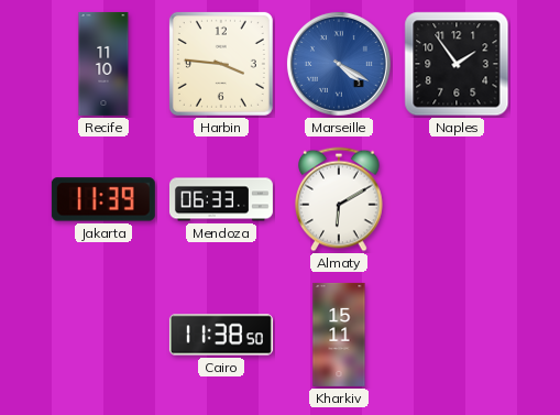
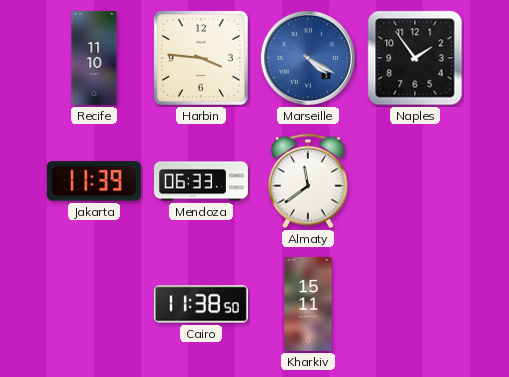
Almaty: 6:10 -> 11:39
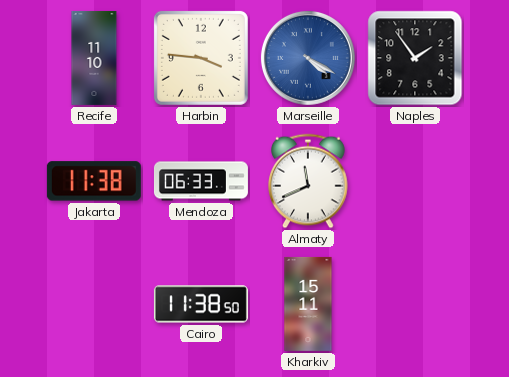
Jakarta: 11:39 -> 11:38
Almaty: 11:39 -> 11:41
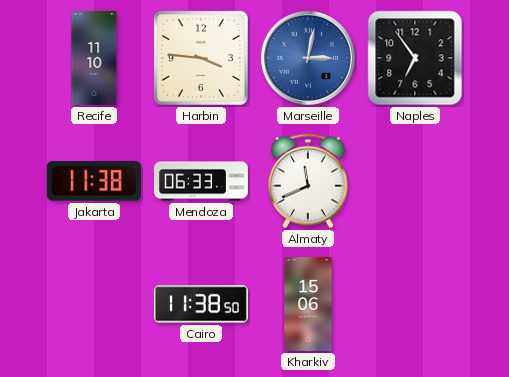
Marseille: 4:20 -> 3:02
Naples: 1:54 -> 6:54
Kharkiv: 15:11 -> 15:06
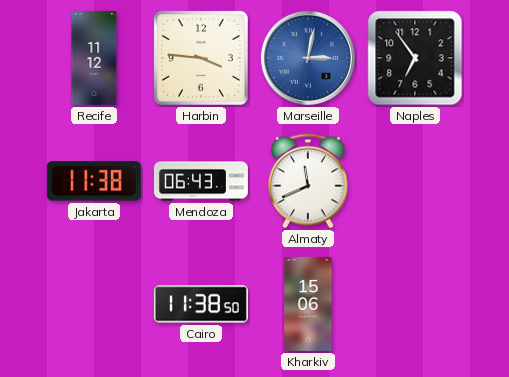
Recife: 11:10 -> 11:12
Mendoza: 06:33 -> 06:43
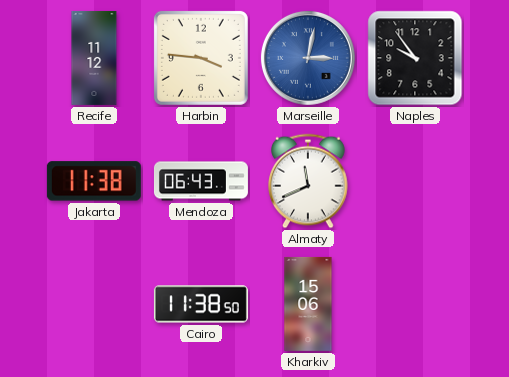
Naples: 6:54 -> 9:54
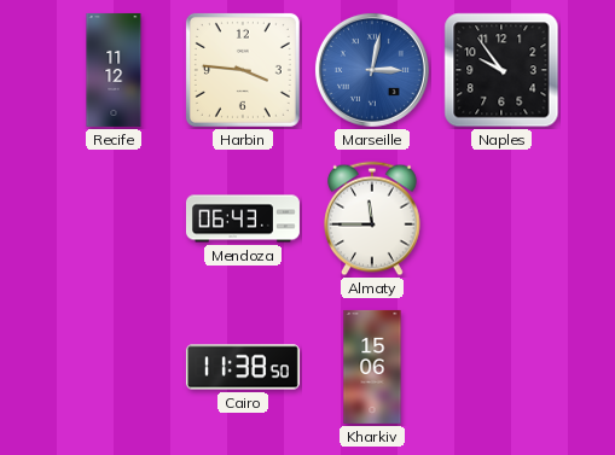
Jakarta: 11:38 -> none
Almaty: 11:41 -> 11:45
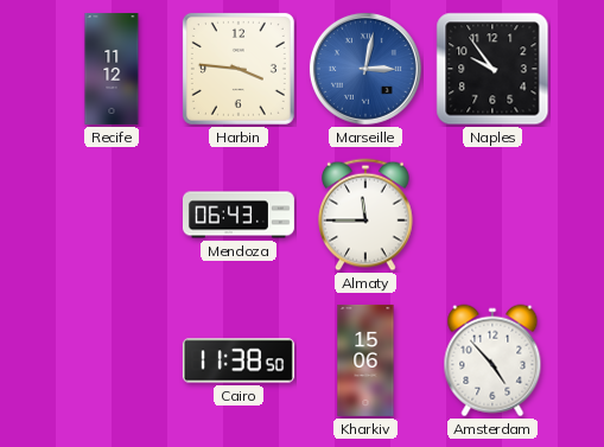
Amsterdam: none -> 4:53
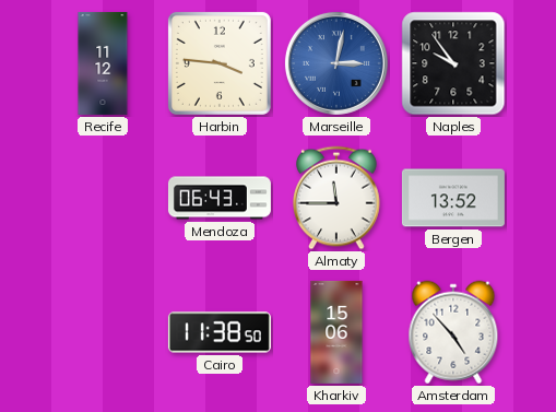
Bergen: none -> 13:52
